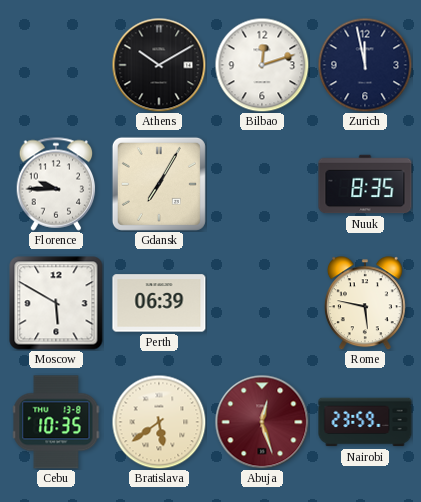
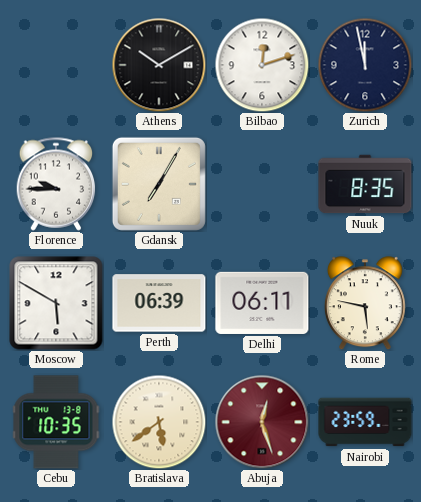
Delhi: none -> 06:11
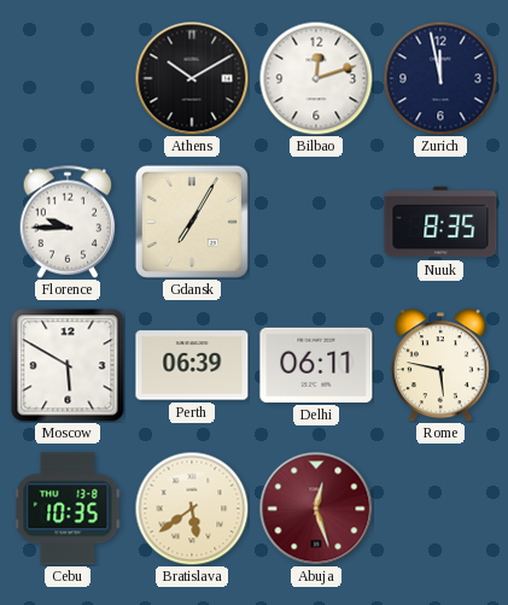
Nairobi: 23:59 -> none
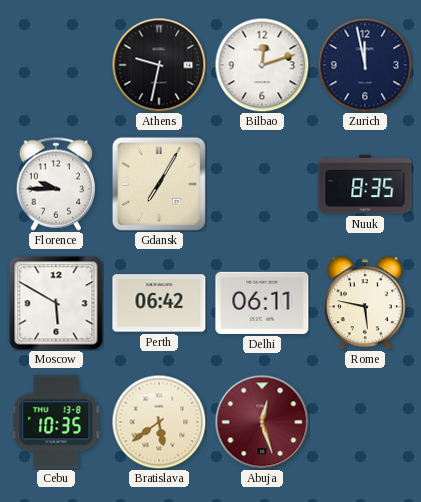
Athens: 10:10 -> 9:32
Perth: 06:39 -> 06:42
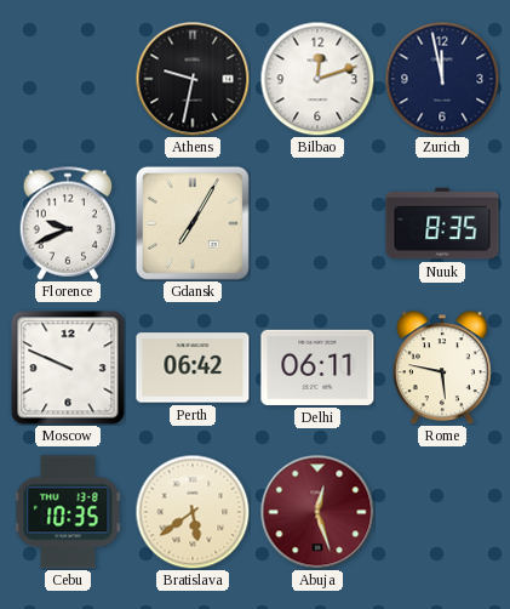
Florence: 9:45 -> 9:41
Moscow: 5:50 -> 9:49
